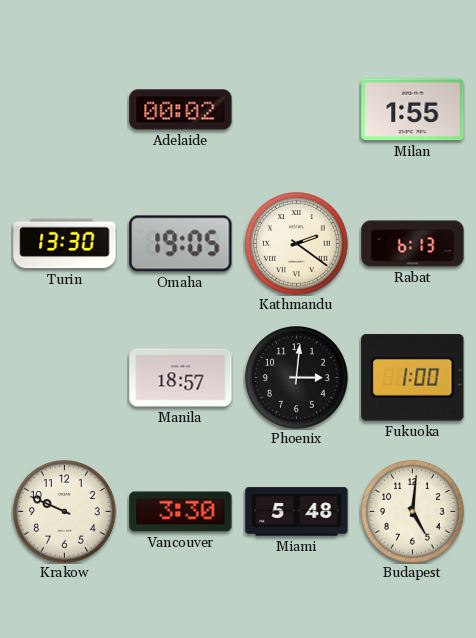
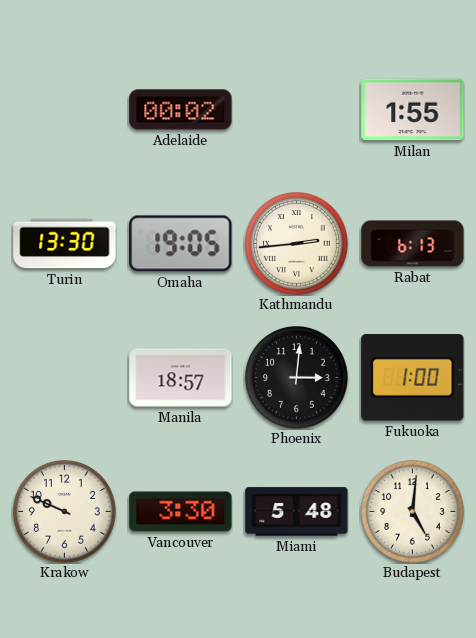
Kathmandu: 2:21 -> 2:44
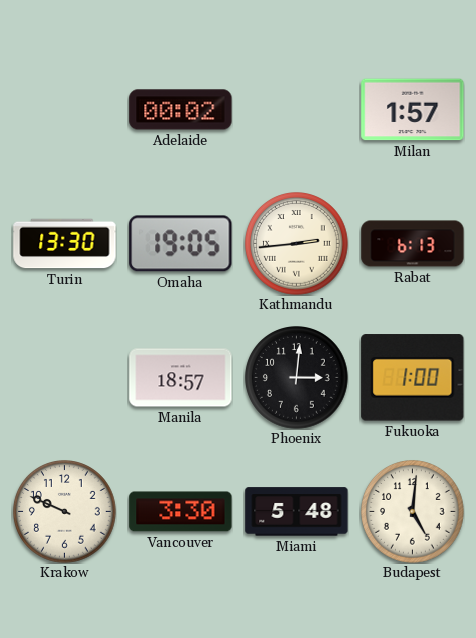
Milan: 1:55 -> 1:57
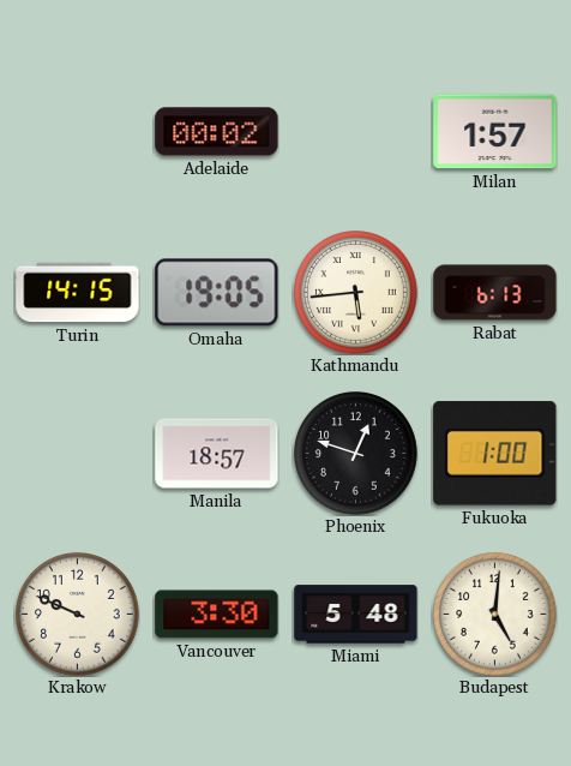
Turin: 13:30 -> 14:15
Kathmandu: 2:44 -> 5:44
Phoenix: 3:01 -> 12:48
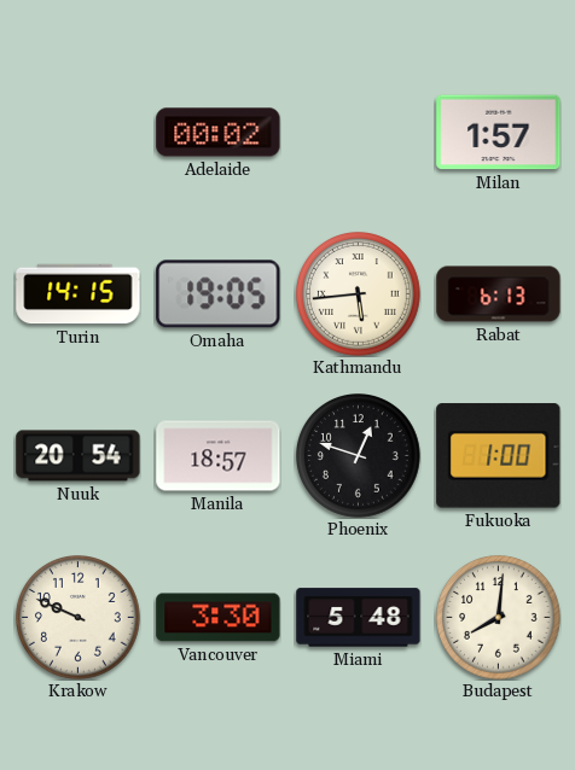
Nuuk: none -> 20:54
Budapest: 5:01 -> 8:01
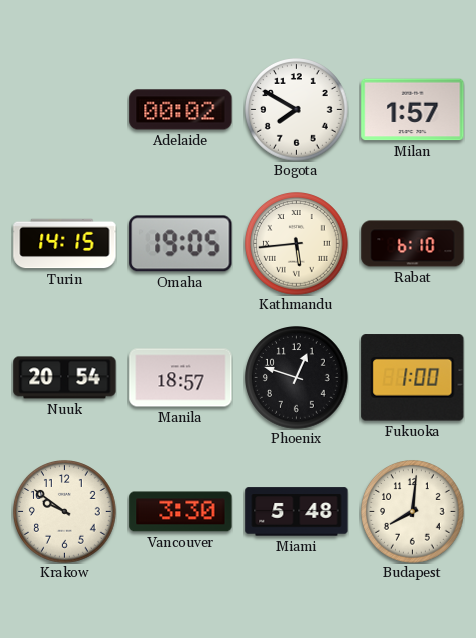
Bogota: none -> 7:50
Rabat: 6:13 -> 6:10
Krakow: 9:49 -> 9:51
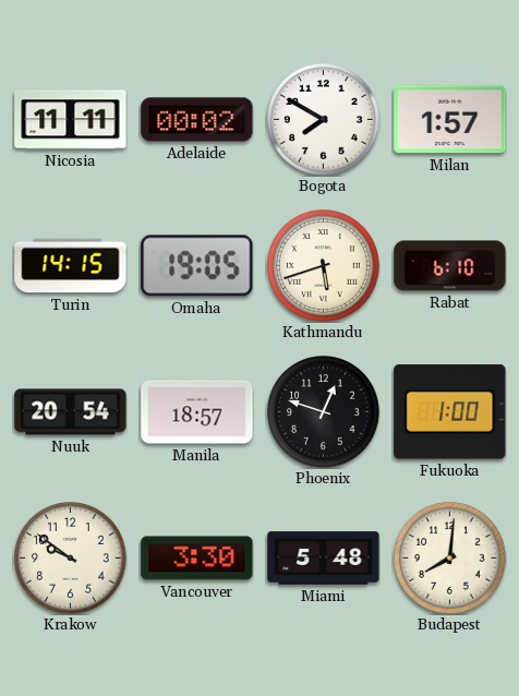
Nicosia: none -> 11:11
Kathmandu: 5:44 -> 5:42
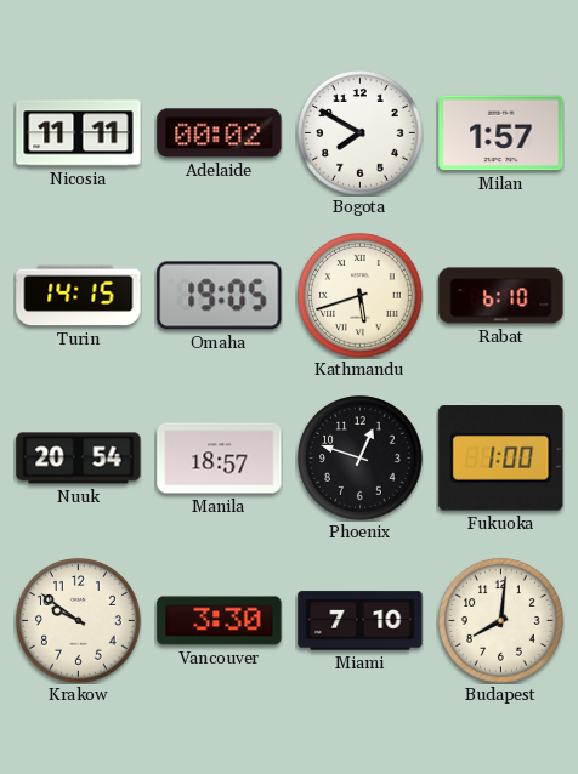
Miami: 5:48 -> 7:10
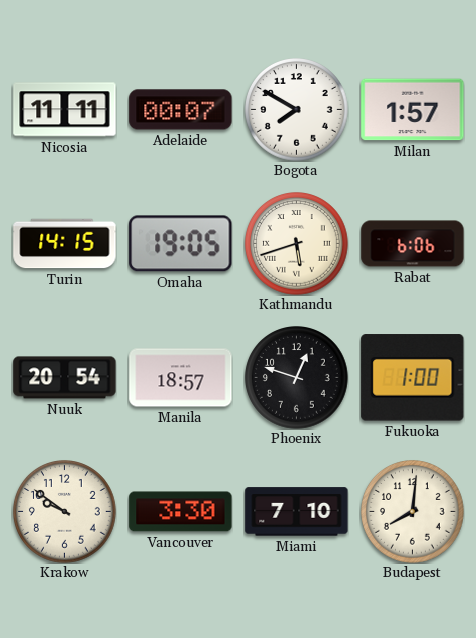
Adelaide: 00:02 -> 00:07
Rabat: 6:10 -> 6:06
